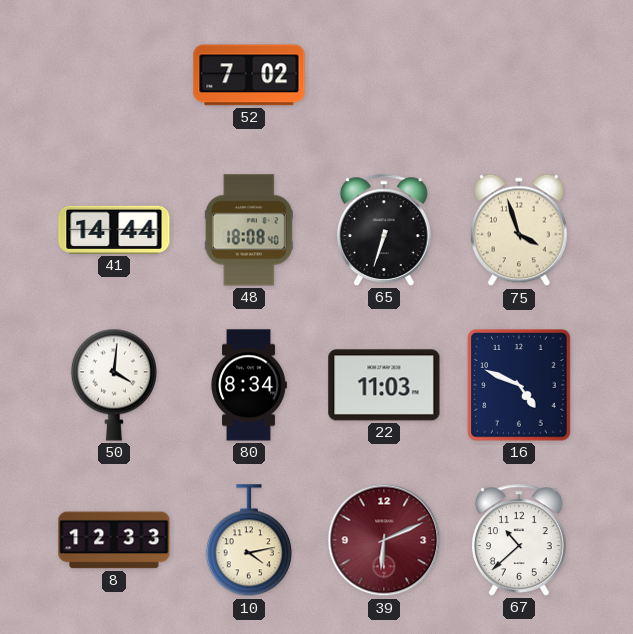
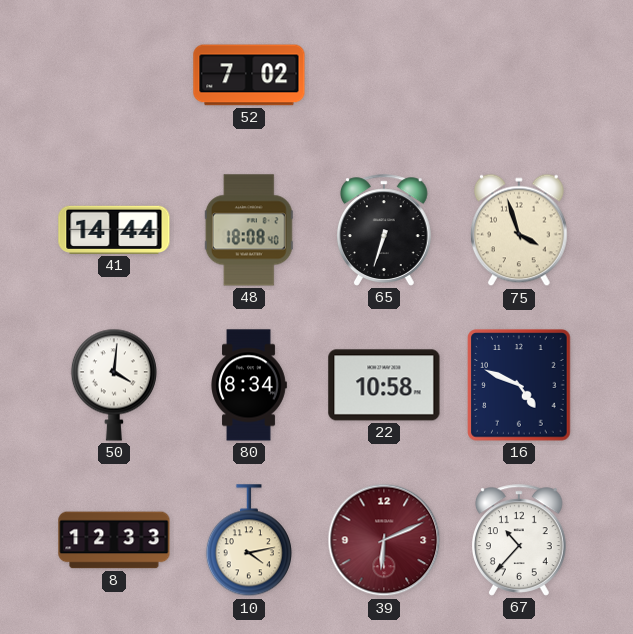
22: 11:03 -> 10:58
67: 10:38 -> 10:37
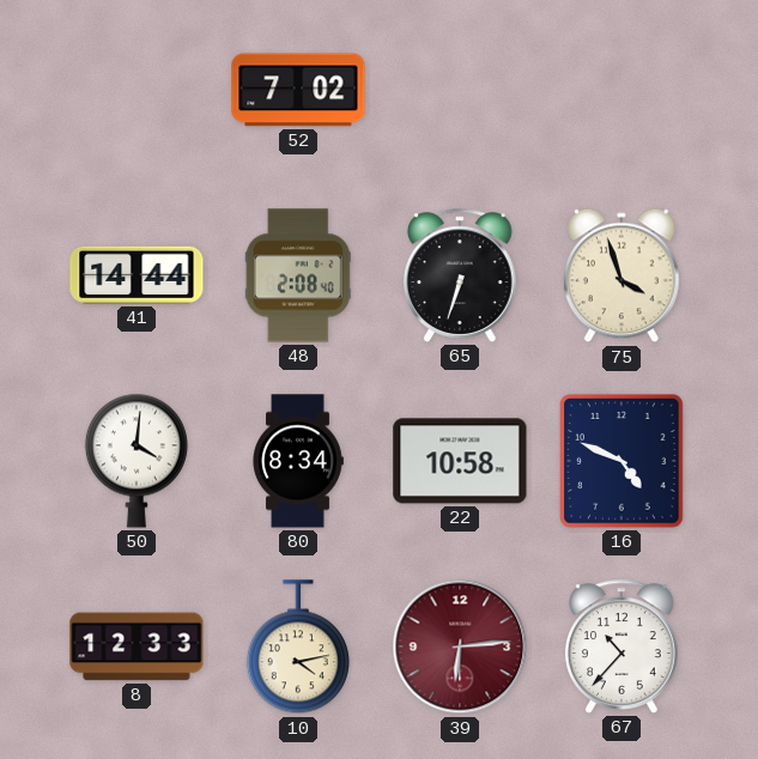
48: 18:08 -> 2:08
39: 6:11 -> 6:14
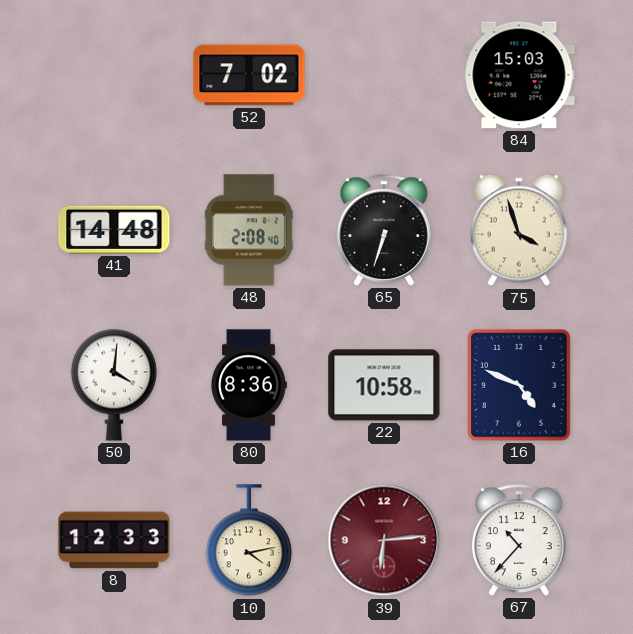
84: none -> 15:03
41: 14:44 -> 14:48
80: 8:34 -> 8:36
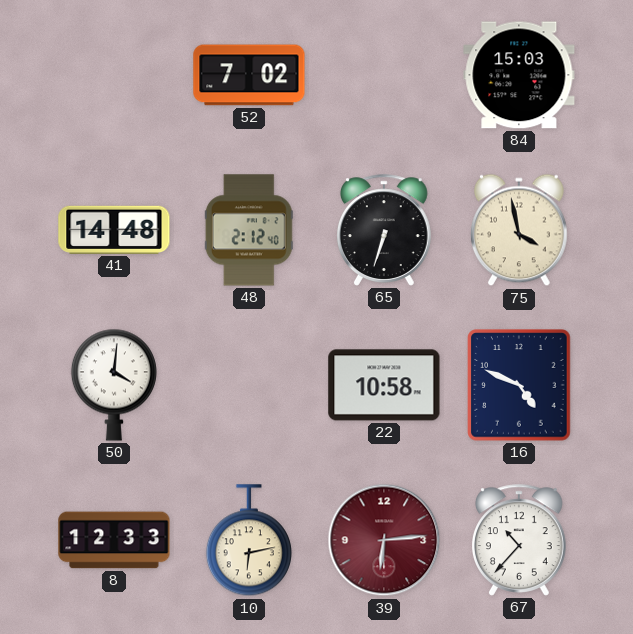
48: 2:08 -> 2:12
75: 3:57 -> 3:58
80: 8:36 -> none
10: 4:13 -> 6:13
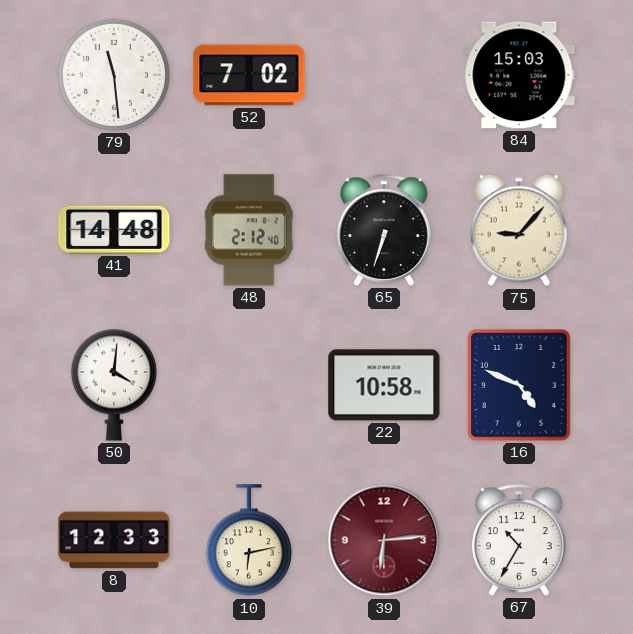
79: none -> 11:29
75: 3:58 -> 9:07
67: 10:37 -> 10:35
